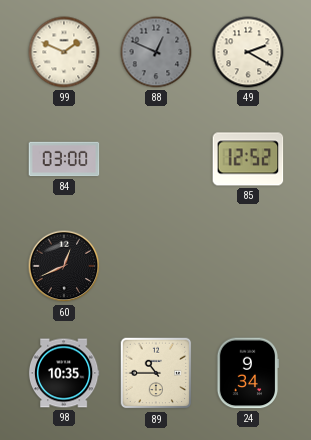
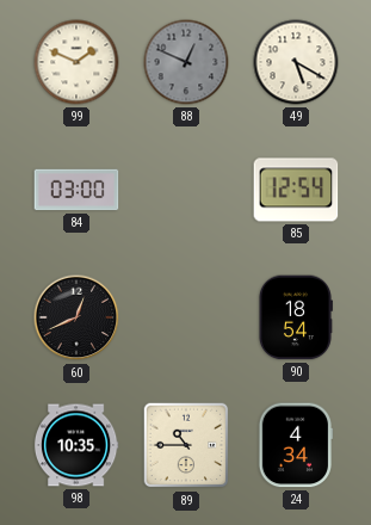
49: 2:20 -> 5:20
85: 12:52 -> 12:54
90: none -> 18:54
24: 9:34 -> 4:34
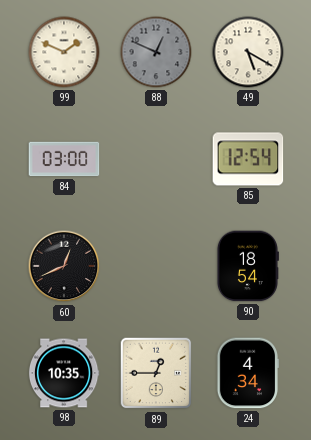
89: 10:45 -> 12:45
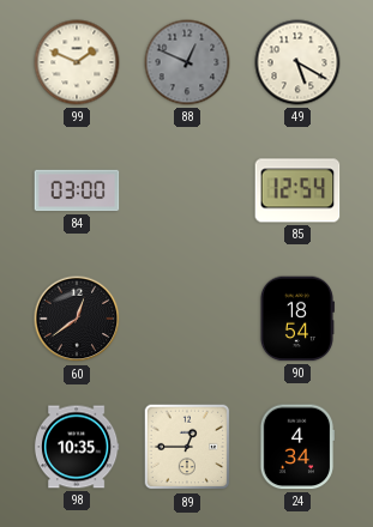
60: 12:41 -> 12:39
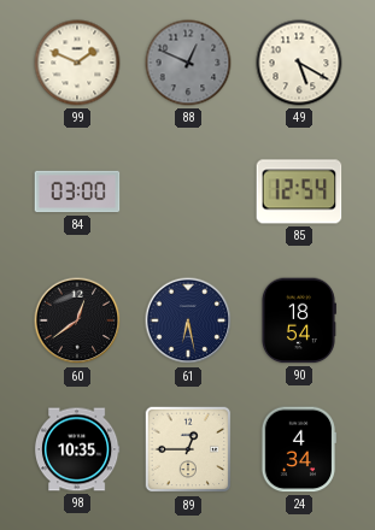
61: none -> 6:28
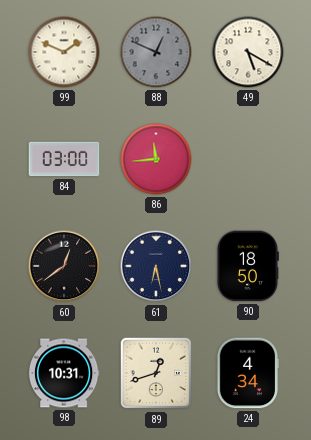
86: none -> 11:44
85: 12:54 -> none
90: 18:54 -> 18:50
98: 10:35 -> 10:31
89: 12:45 -> 12:42
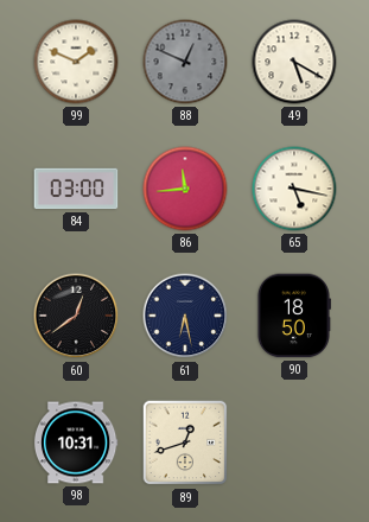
65: none -> 5:17
24: 4:34 -> none
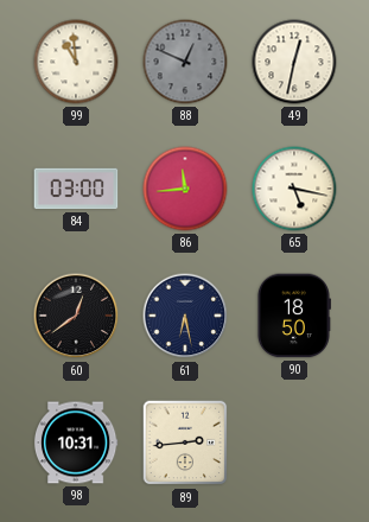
99: 1:49 -> 10:59
49: 5:20 -> 12:32
89: 12:42 -> 2:44
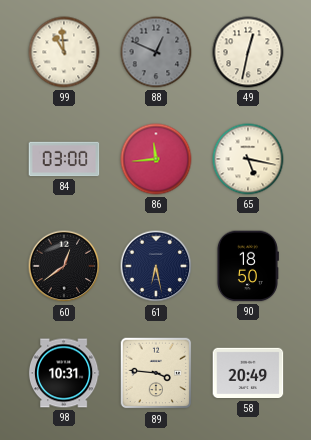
89: 2:44 -> 3:46
58: none -> 20:49
